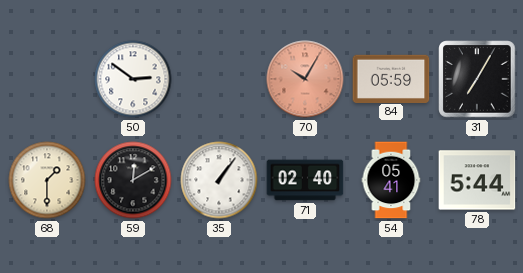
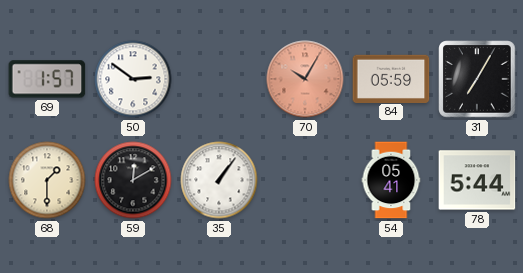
69: none -> 1:57
71: 02:40 -> none
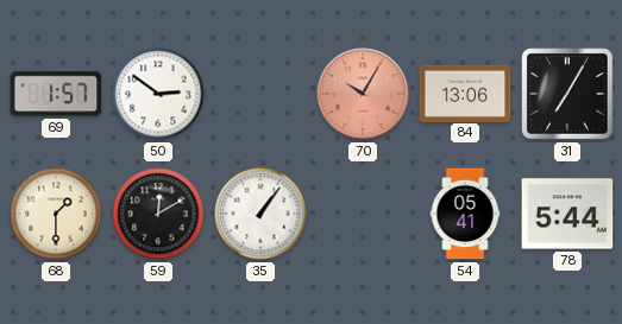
84: 05:59 -> 13:06
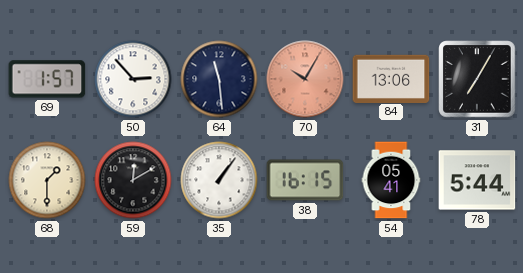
50: 2:51 -> 2:53
64: none -> 11:29
38: none -> 16:15
